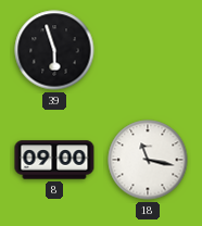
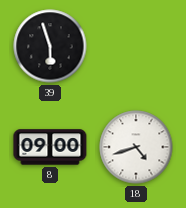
18: 11:17 -> 4:42
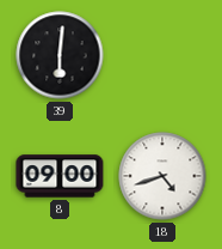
39: 5:57 -> 6:01
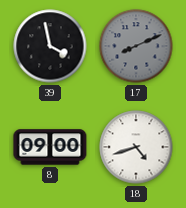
39: 6:01 -> 3:58
17: none -> 8:11
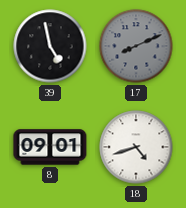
39: 3:58 -> 4:58
8: 09:00 -> 09:01
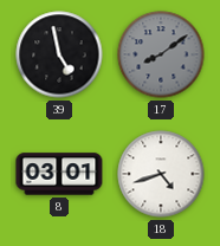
17: 8:11 -> 8:09
8: 09:01 -> 03:01
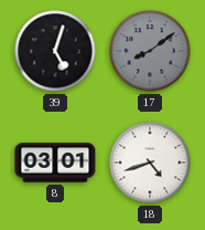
39: 4:58 -> 5:03
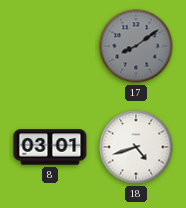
39: 5:03 -> none
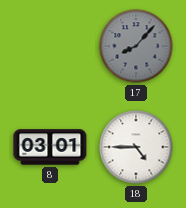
17: 8:09 -> 8:07
18: 4:42 -> 4:45
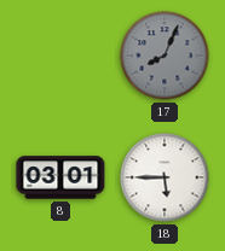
17: 8:07 -> 8:04
18: 4:45 -> 5:45
